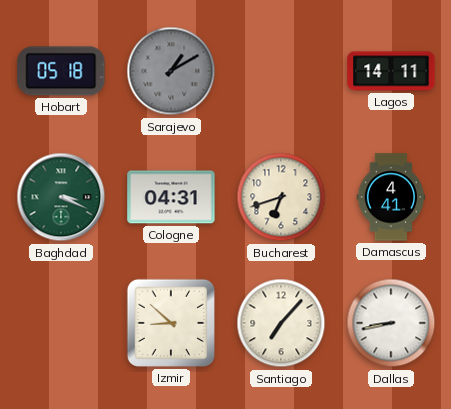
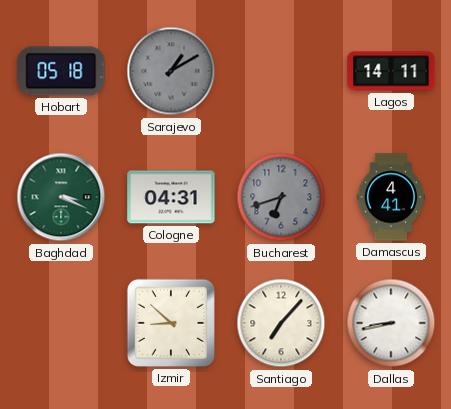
Bucharest dial: cream -> grey
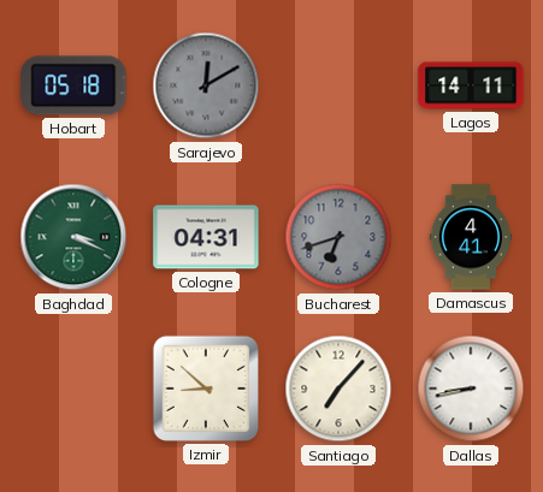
Sarajevo: 1:10 -> 12:10
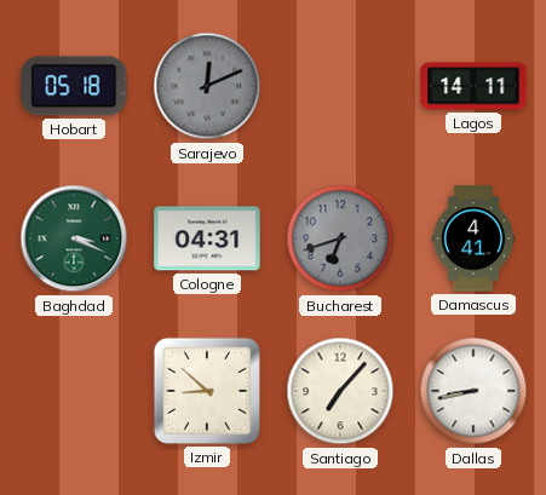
Sarajevo: 12:10 -> 12:11
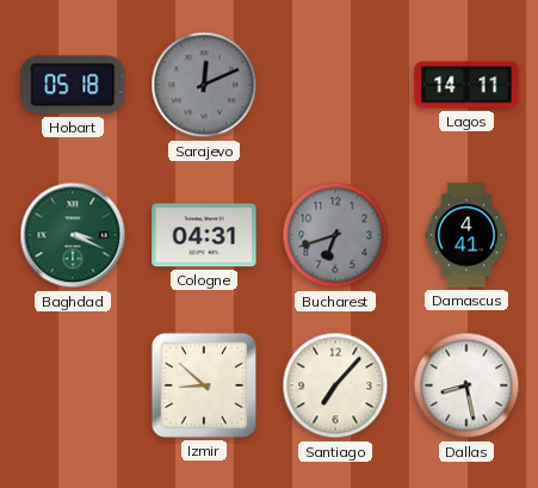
Dallas: 8:43 -> 8:28
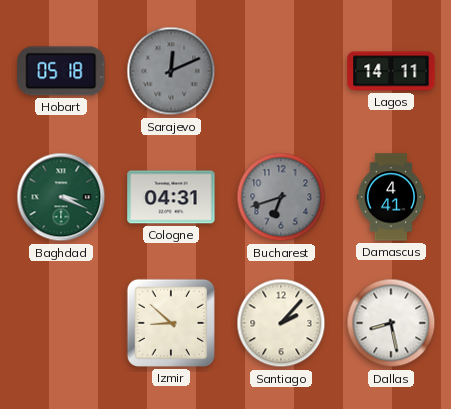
Santiago: 7:07 -> 2:07
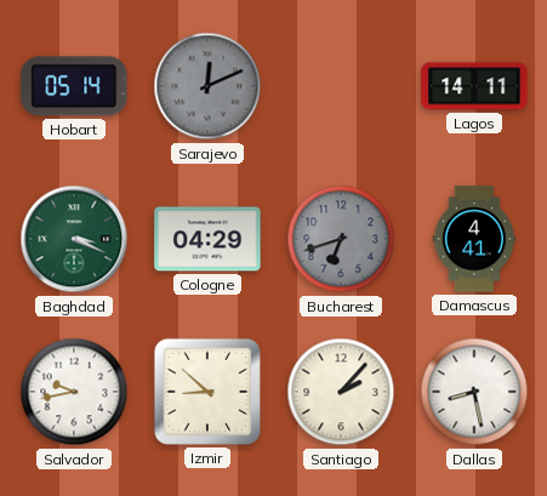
Hobart: 05:18 -> 05:14
Cologne: 04:31 -> 04:29
Salvador: none -> 9:43
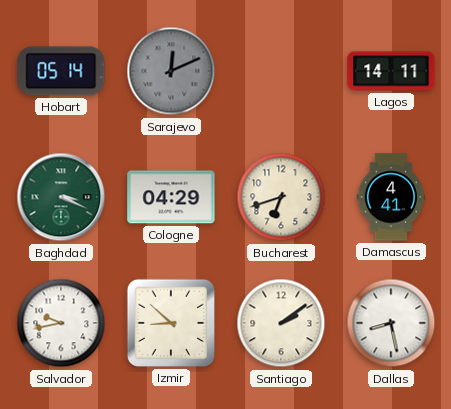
Bucharest dial: grey -> cream
Santiago: 2:07 -> 2:09
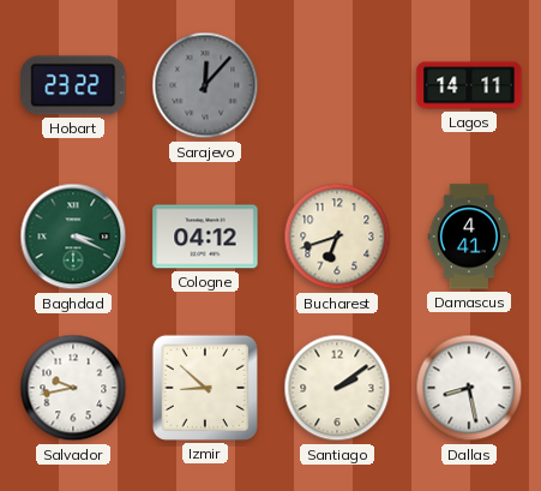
Hobart: 05:14 -> 23:22
Sarajevo: 12:11 -> 12:07
Cologne: 04:29 -> 04:12
